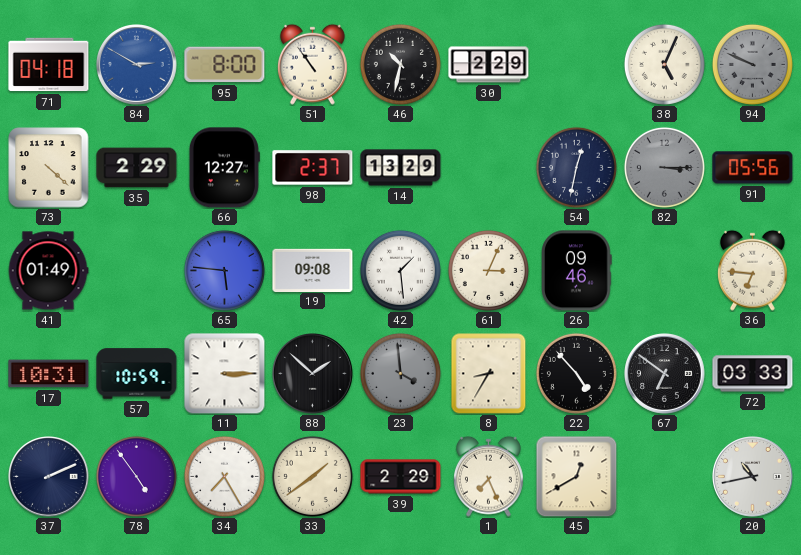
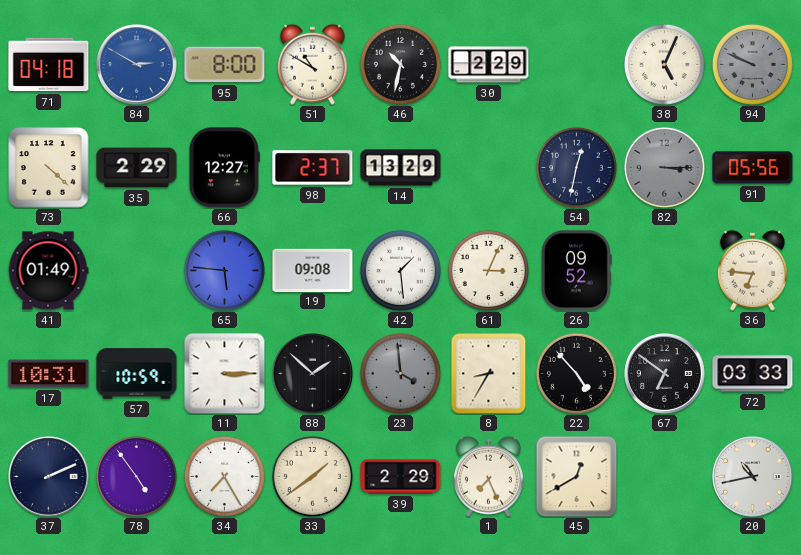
51: 10:54 -> 10:50
26: 09:46 -> 09:52
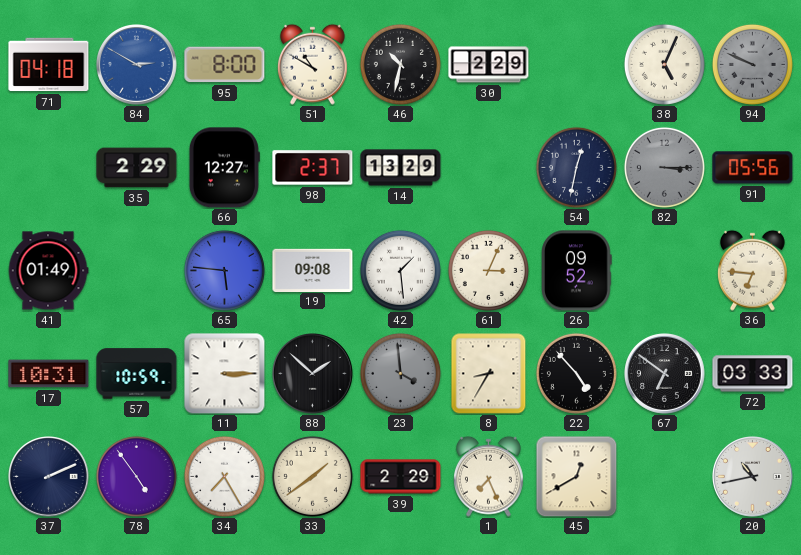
73: 4:22 -> none
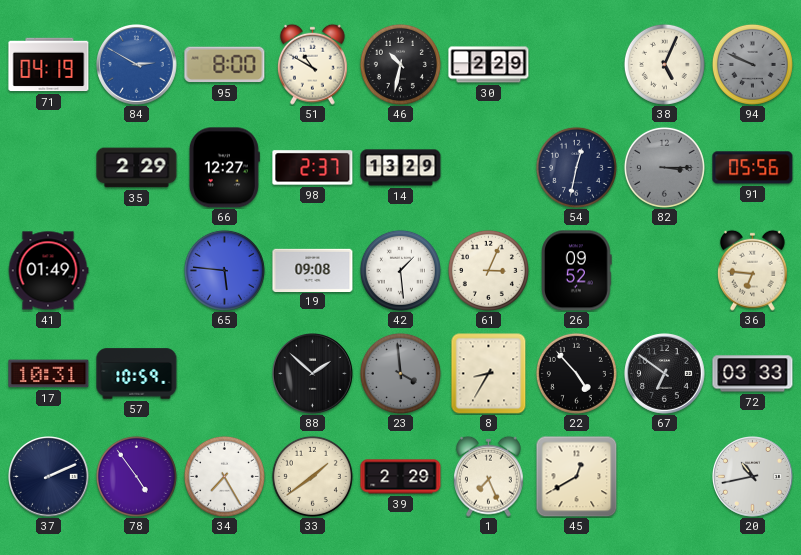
71: 04:18 -> 04:19
11: 3:15 -> none
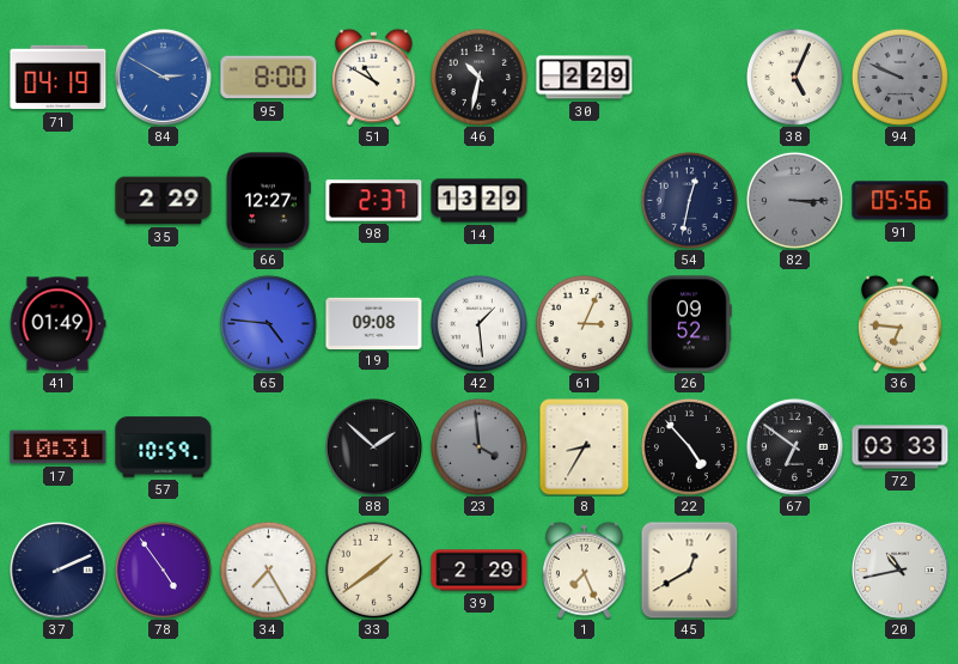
65: 5:46 -> 4:46
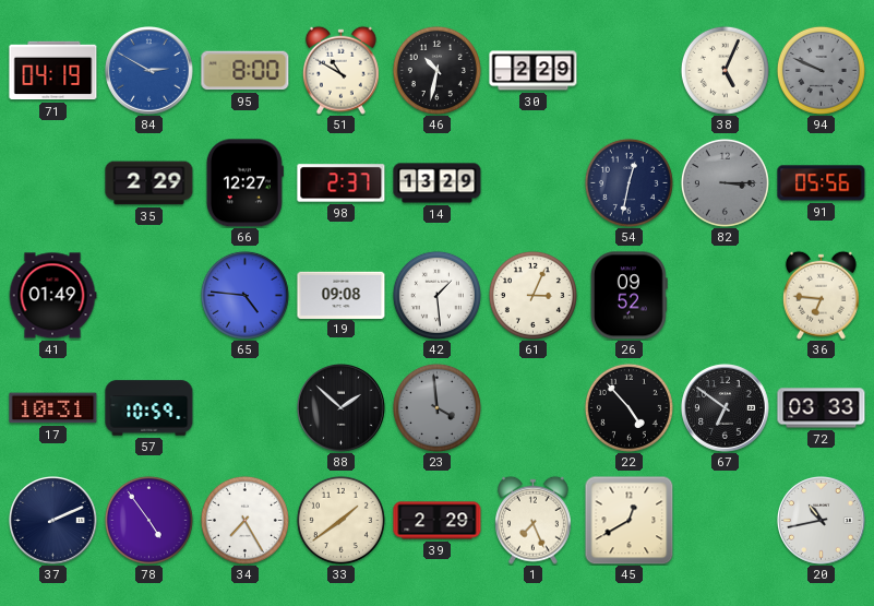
8: 8:35 -> none
